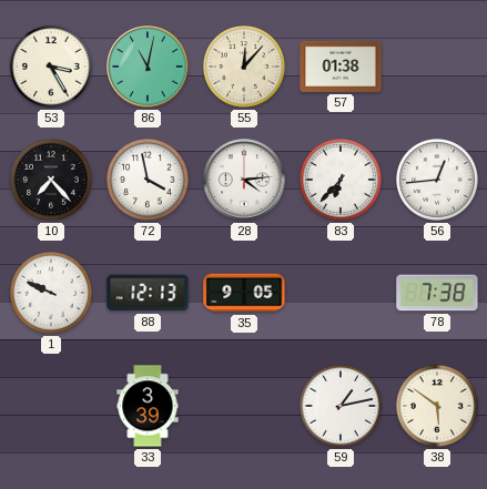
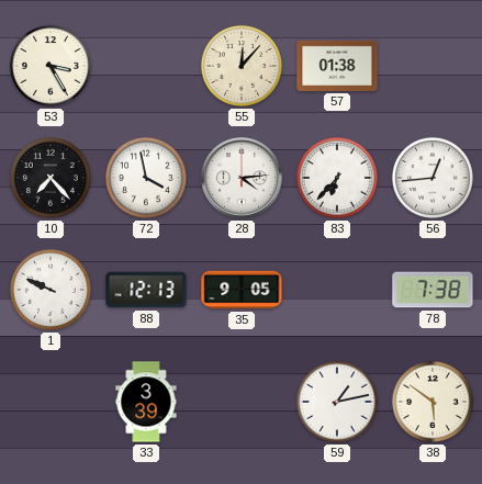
86: 11:02 -> none
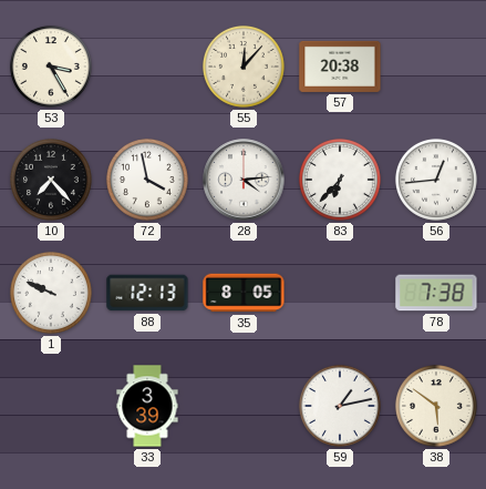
57: 01:38 -> 20:38
35: 9:05 -> 8:05
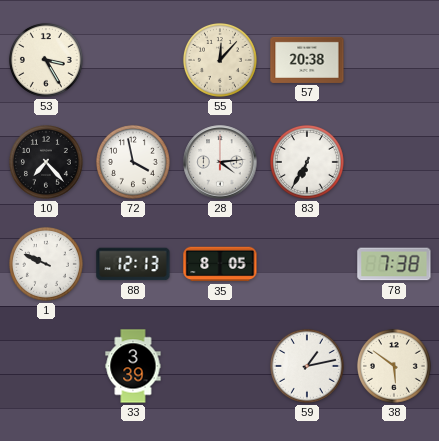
83: 6:37 -> 6:35
56: 12:44 -> none
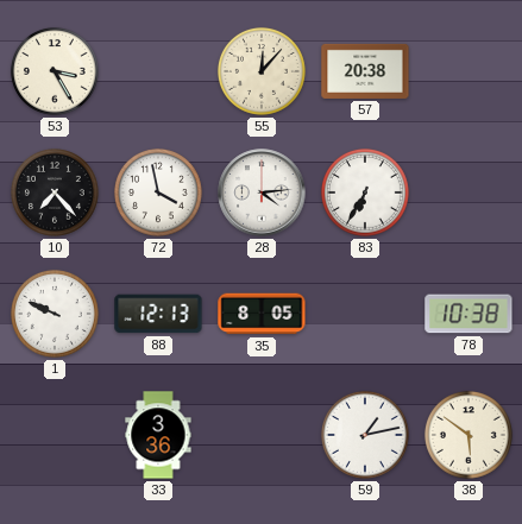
78: 7:38 -> 10:38
33: 3:39 -> 3:36
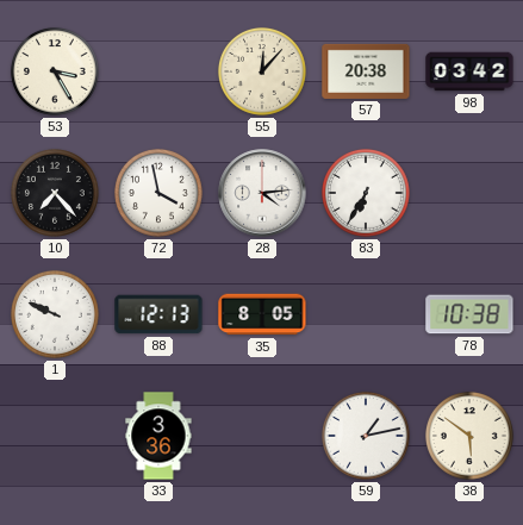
98: none -> 03:42
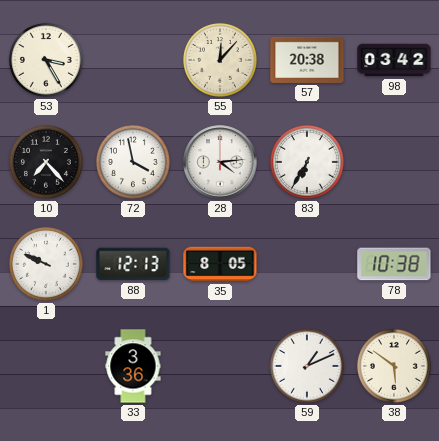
59: 1:13 -> 1:11
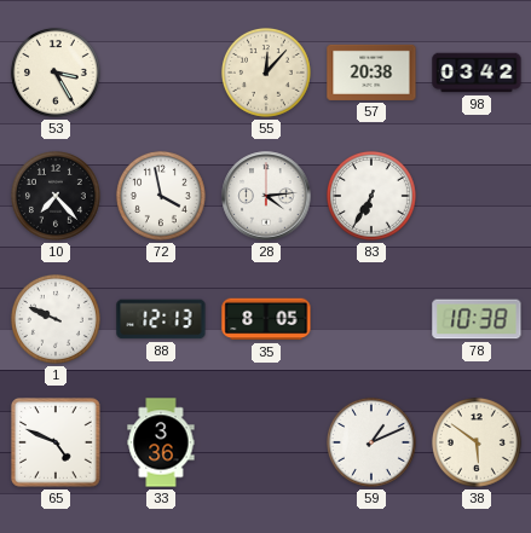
65: none -> 4:49
